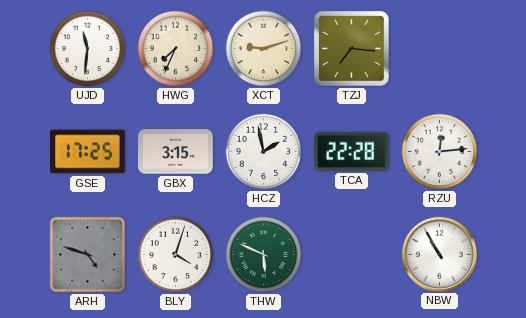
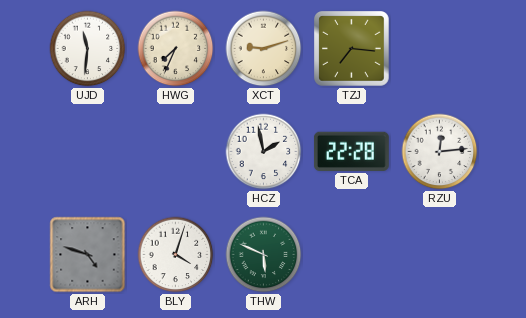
GSE: 17:25 -> none
GBX: 3:15 -> none
NBW: 10:55 -> none
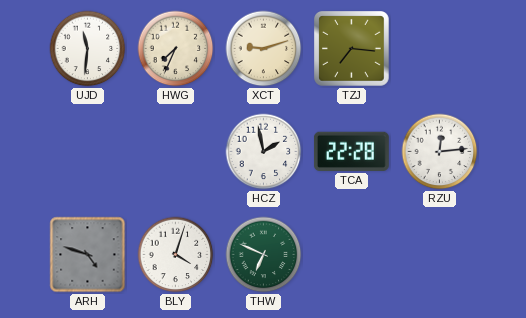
THW: 5:49 -> 6:49
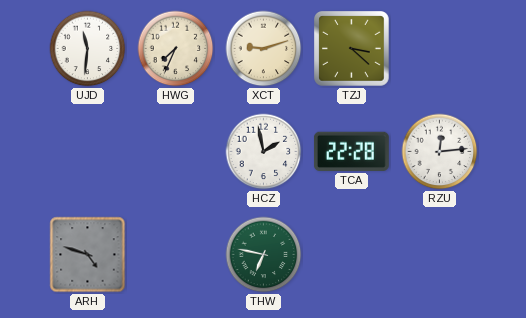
TZJ: 7:16 -> 3:22
BLY: 4:03 -> none
THW: 6:49 -> 6:47
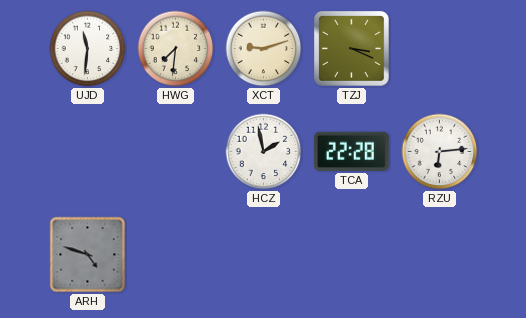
HWG: 7:34 -> 7:31
TZJ: 3:22 -> 3:19
RZU: 12:14 -> 6:14
THW: 6:47 -> none
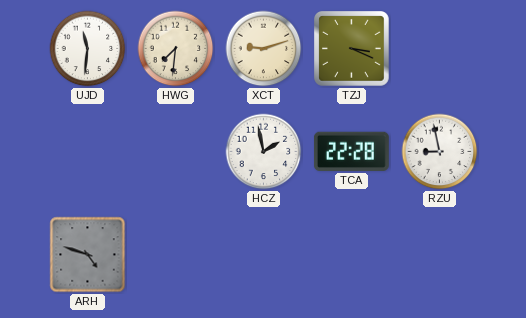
RZU: 6:14 -> 8:58
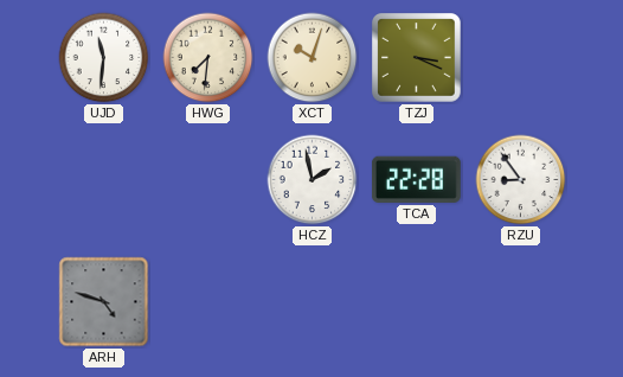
XCT: 9:12 -> 10:03
RZU: 8:58 -> 8:54
